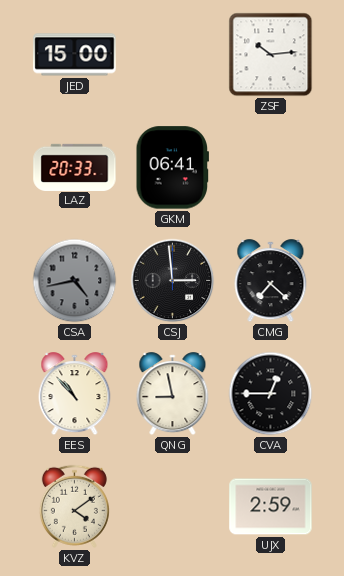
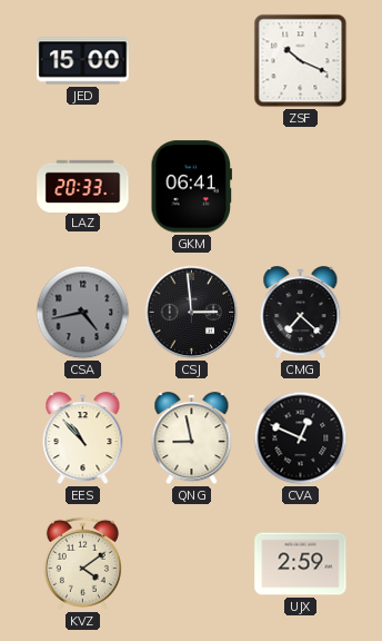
ZSF: 10:14 -> 10:19
CVA: 12:45 -> 12:49
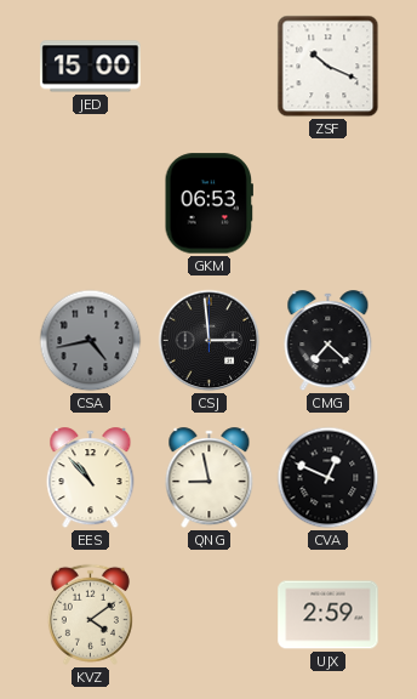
LAZ: 20:33 -> none
GKM: 06:41 -> 06:53
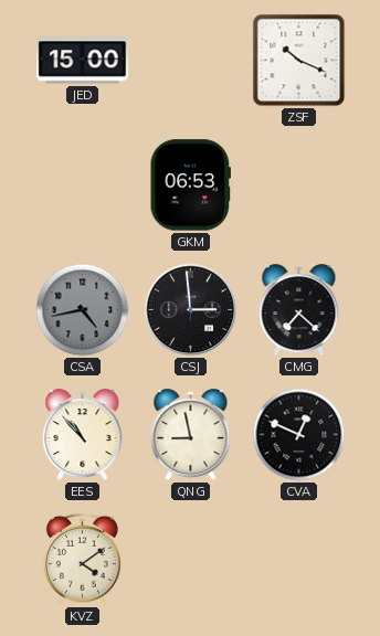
UJX: 2:59 -> none
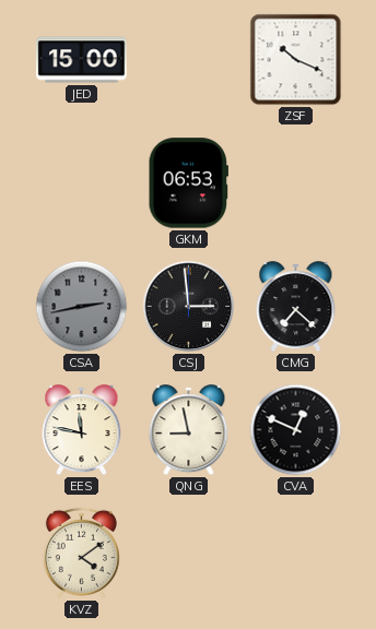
CSA: 4:43 -> 2:43
EES: 10:53 -> 11:47
